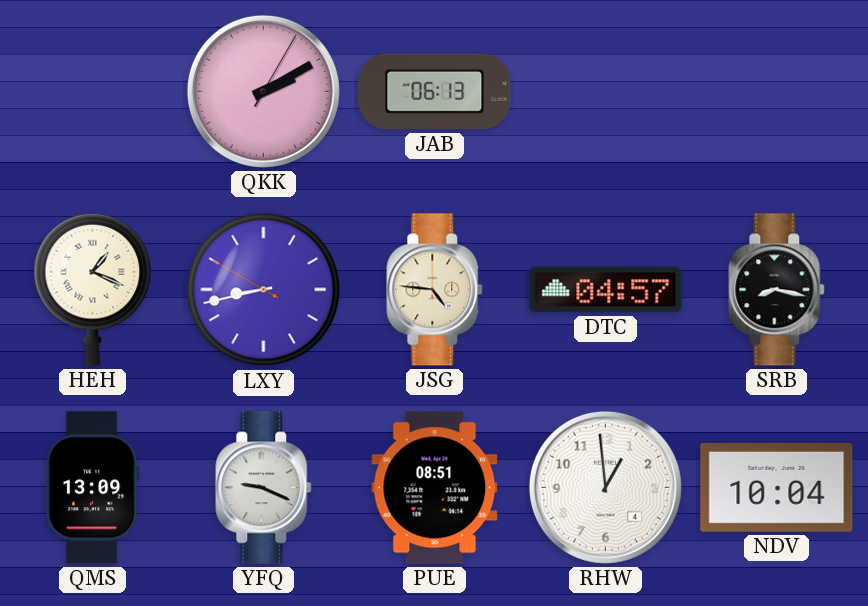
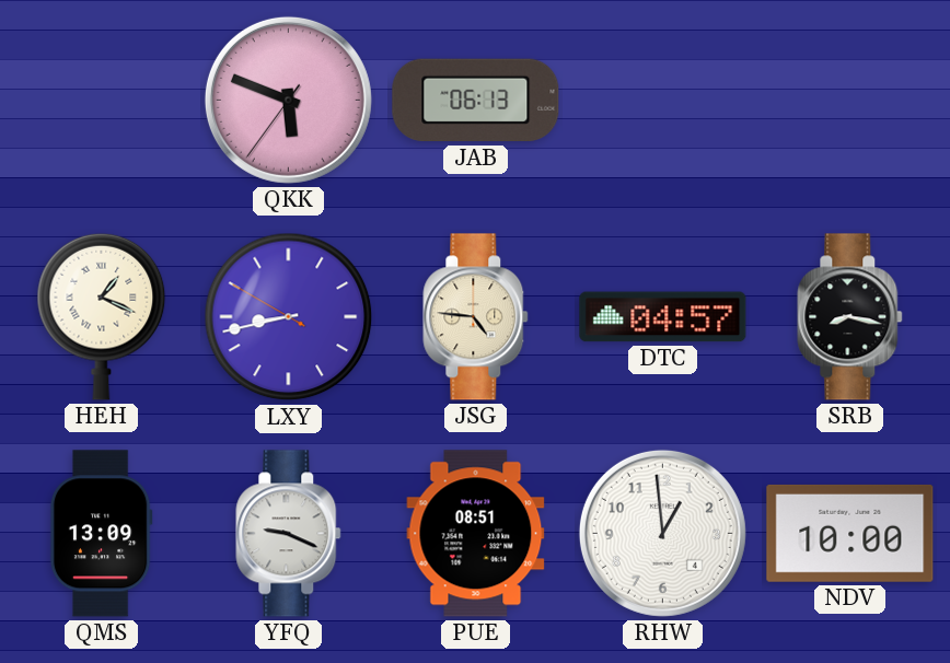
QKK: 2:10 -> 5:48
NDV: 10:04 -> 10:00
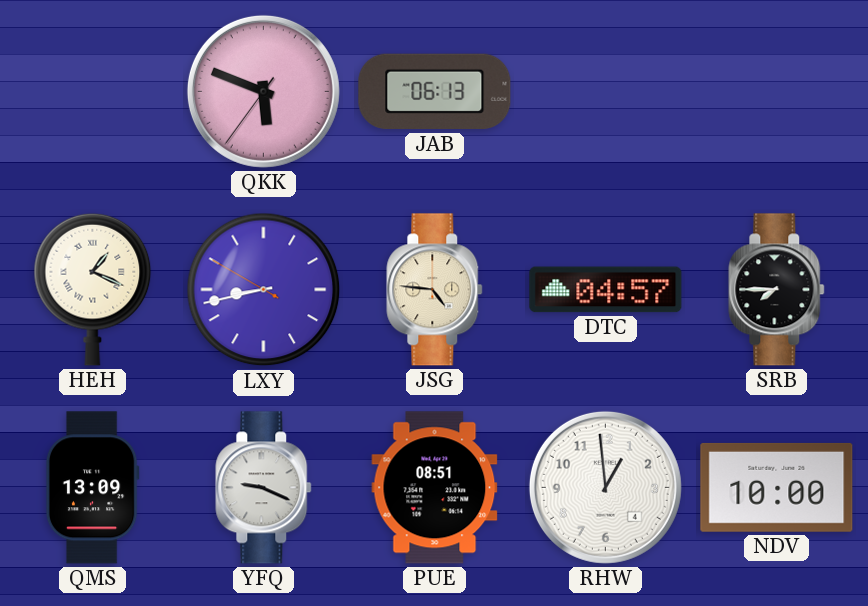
SRB: 8:17 -> 7:45
